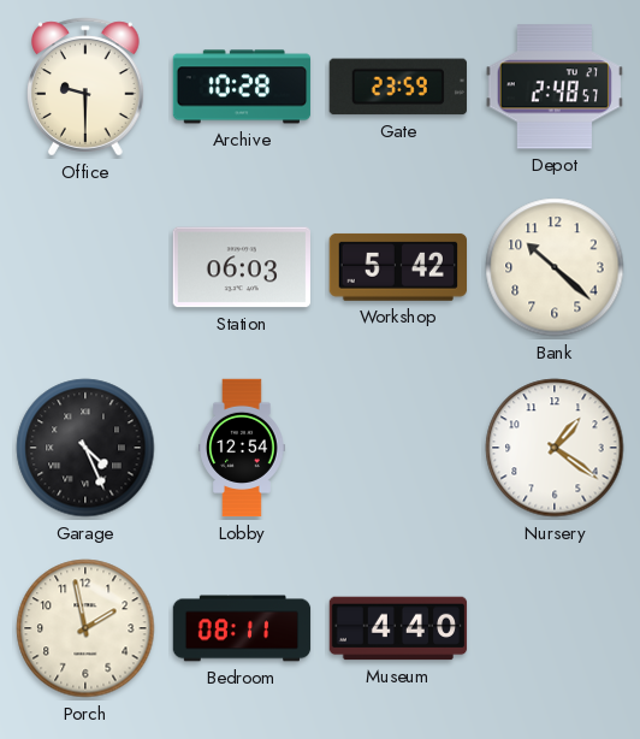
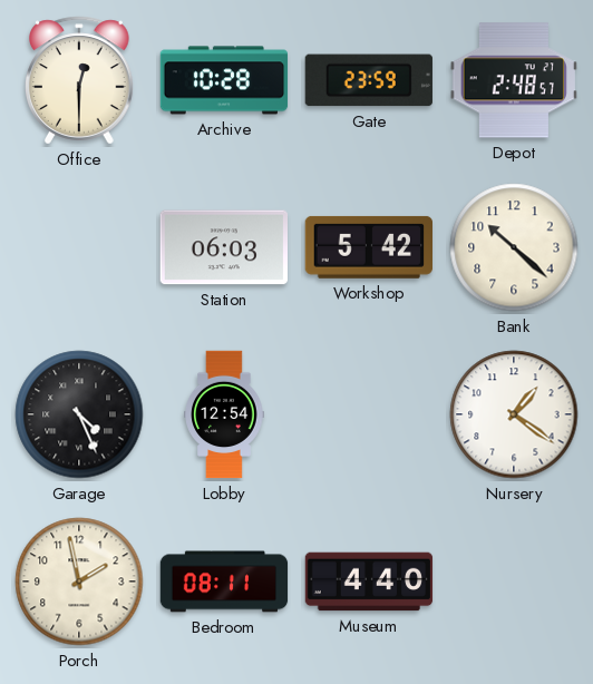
Office: 9:30 -> 12:30
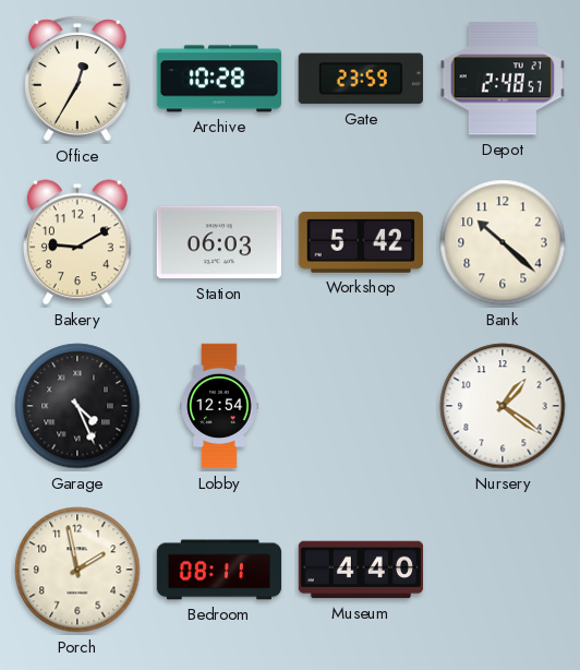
Office: 12:30 -> 12:35
Bakery: none -> 9:10
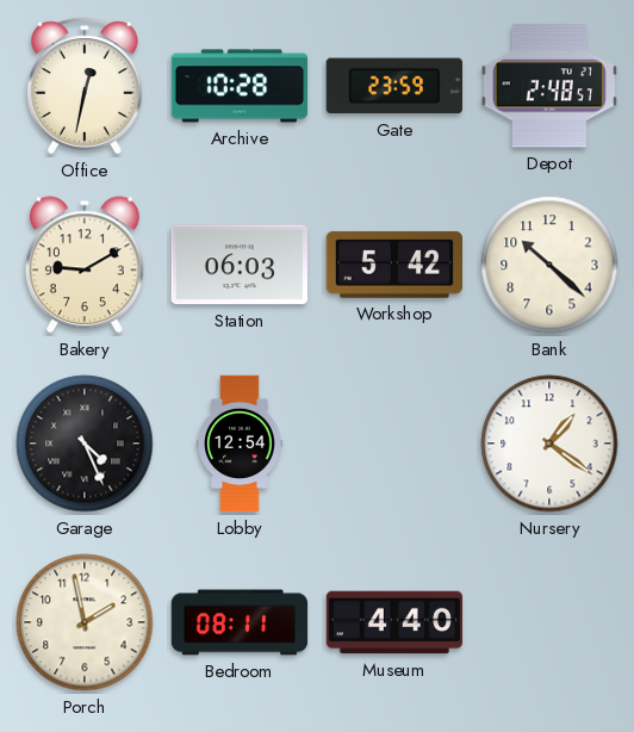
Office: 12:35 -> 12:32
